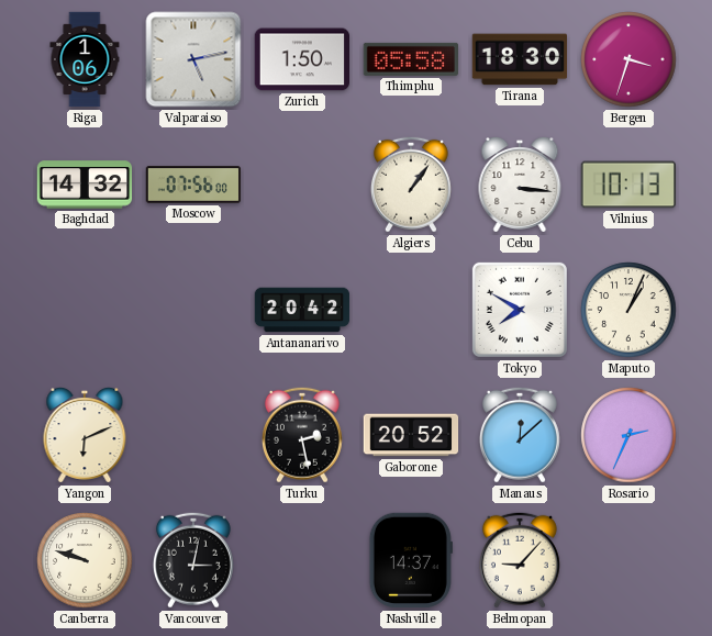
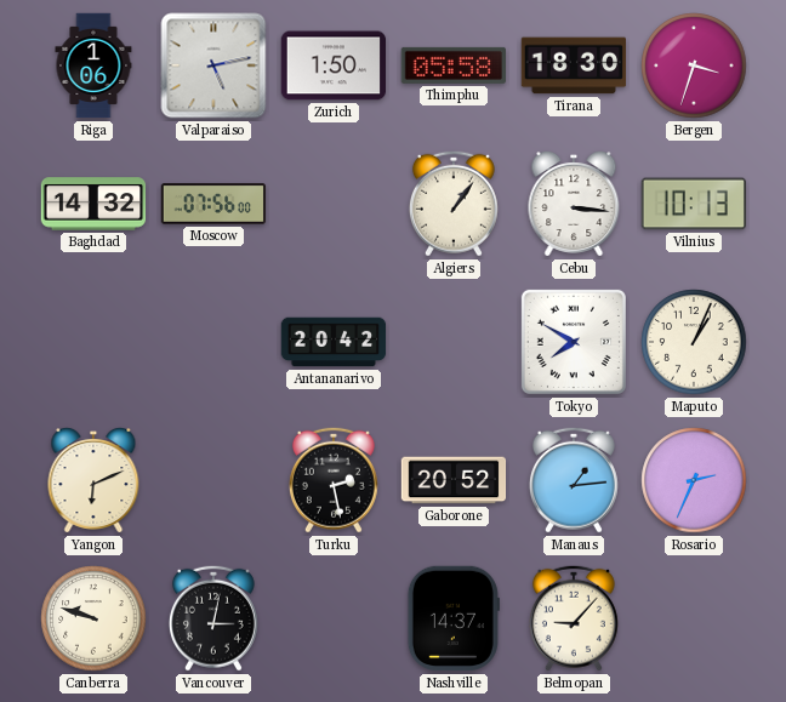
Manaus: 12:08 -> 1:14
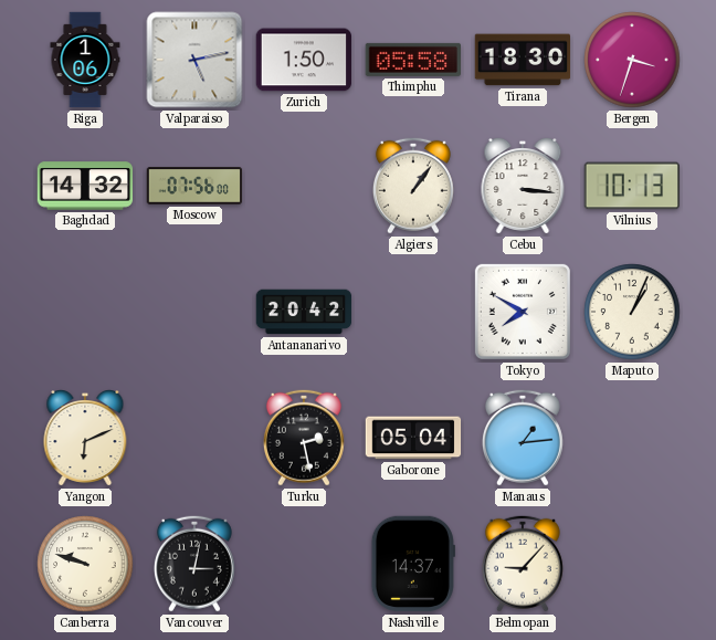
Gaborone: 20:52 -> 05:04
Rosario: 2:34 -> none
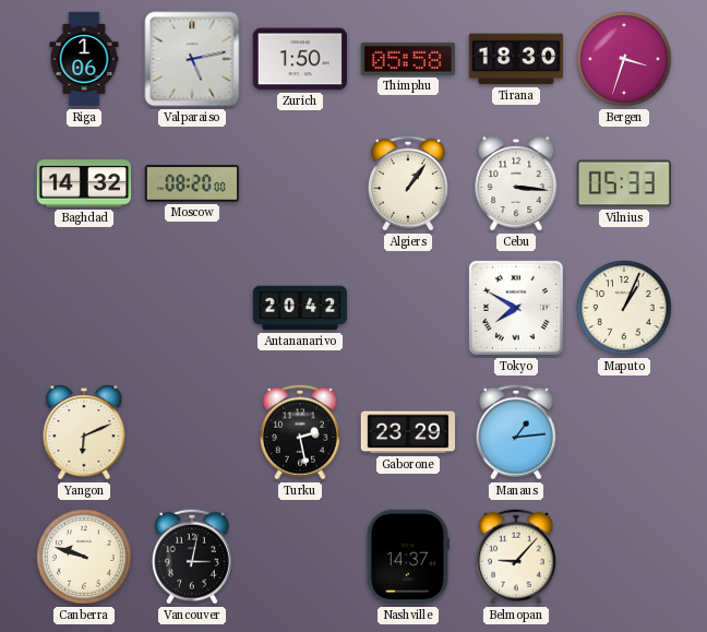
Moscow: 07:56 -> 08:20
Vilnius: 10:13 -> 05:33
Gaborone: 05:04 -> 23:29
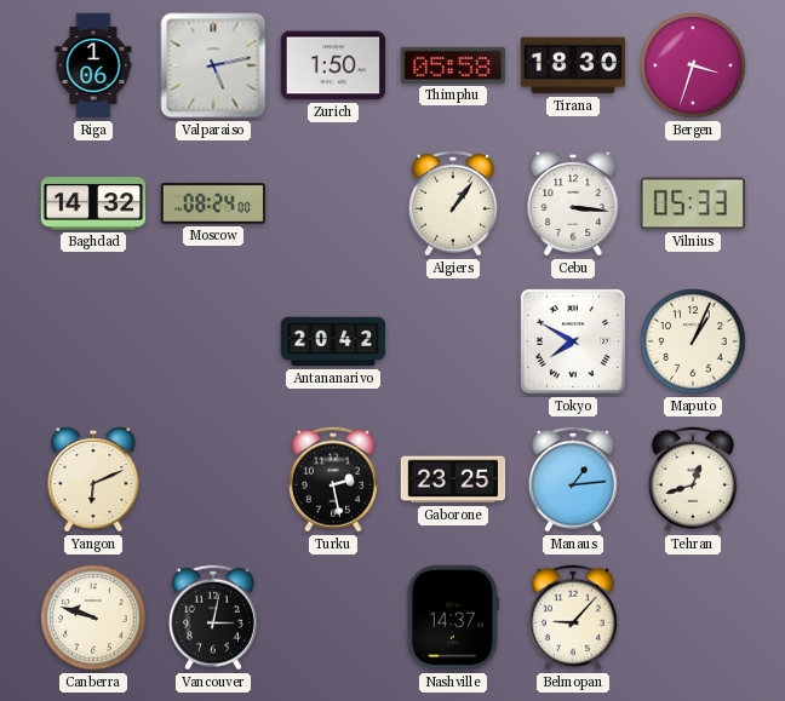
Moscow: 08:20 -> 08:24
Gaborone: 23:29 -> 23:25
Tehran: none -> 12:42
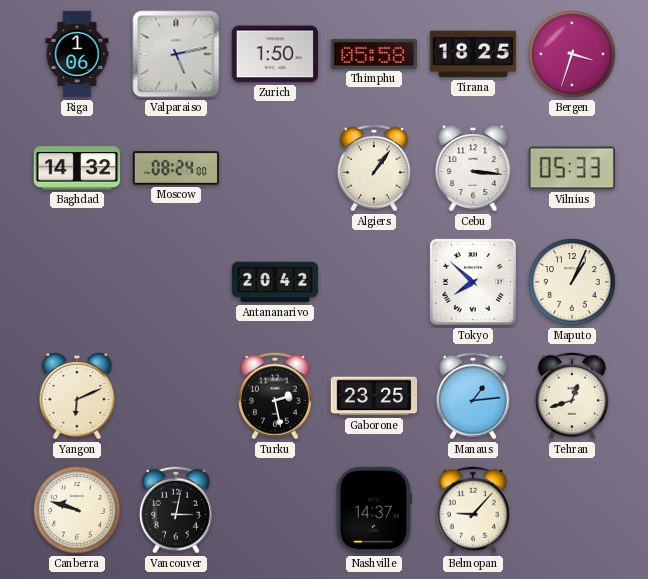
Tirana: 18:30 -> 18:25
Tokyo: 7:50 -> 7:52
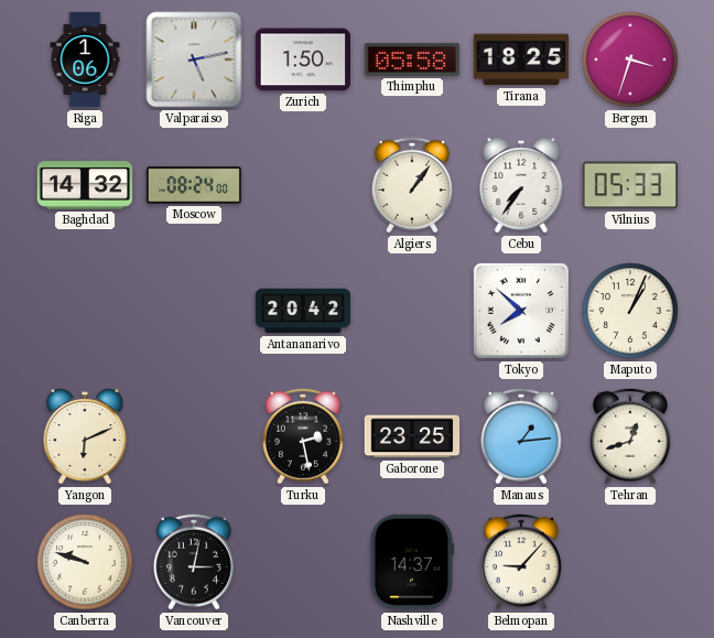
Cebu: 3:16 -> 7:36
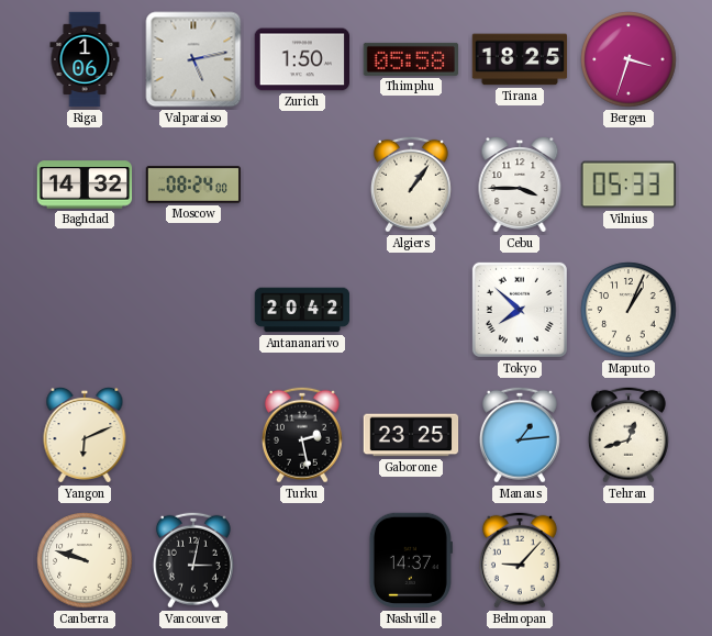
Cebu: 7:36 -> 3:45
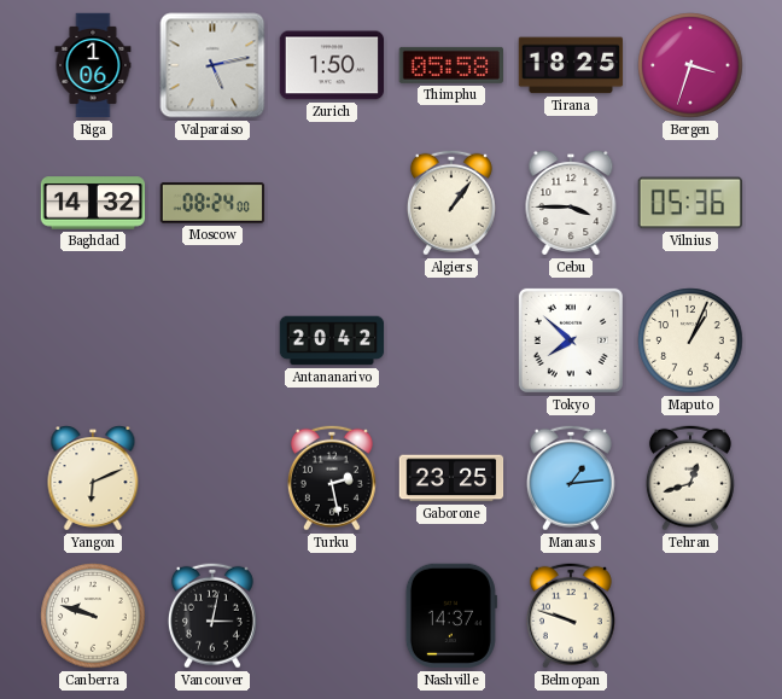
Vilnius: 05:33 -> 05:36
Belmopan: 9:07 -> 9:48
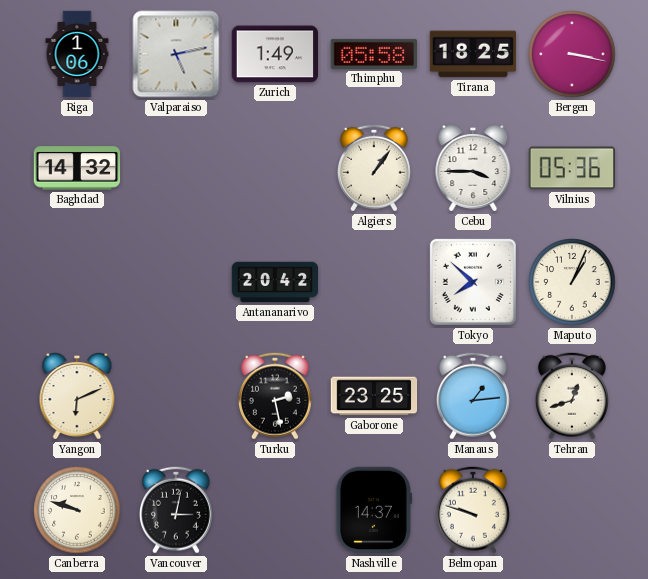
Zurich: 1:50 -> 1:49
Bergen: 3:33 -> 3:17
Moscow: 08:24 -> none
